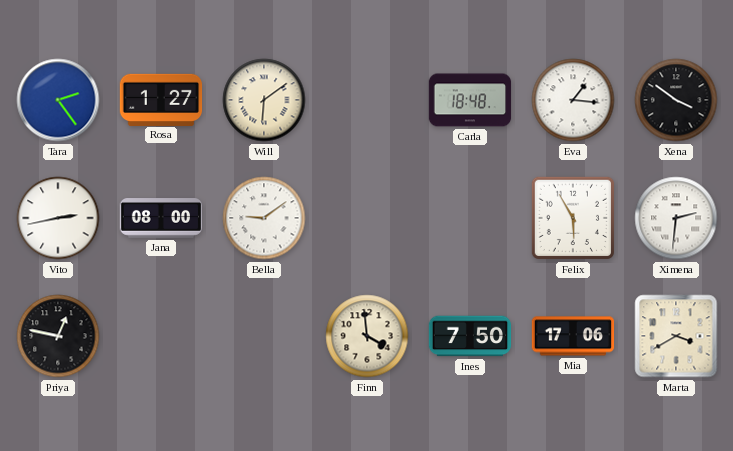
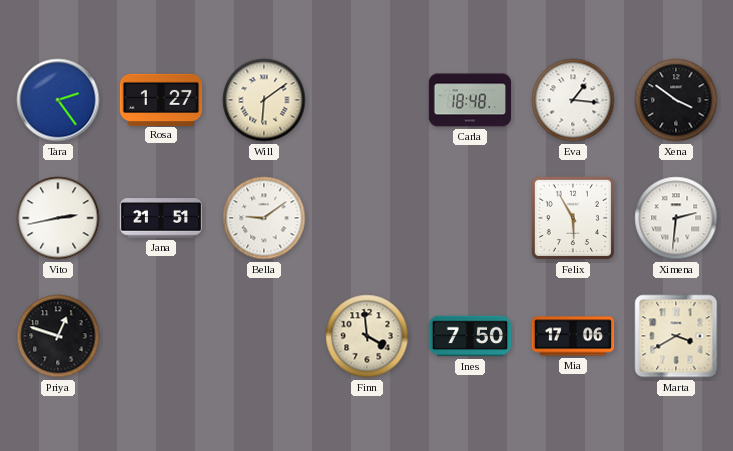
Jana: 08:00 -> 21:51
Priya: 12:47 -> 12:48
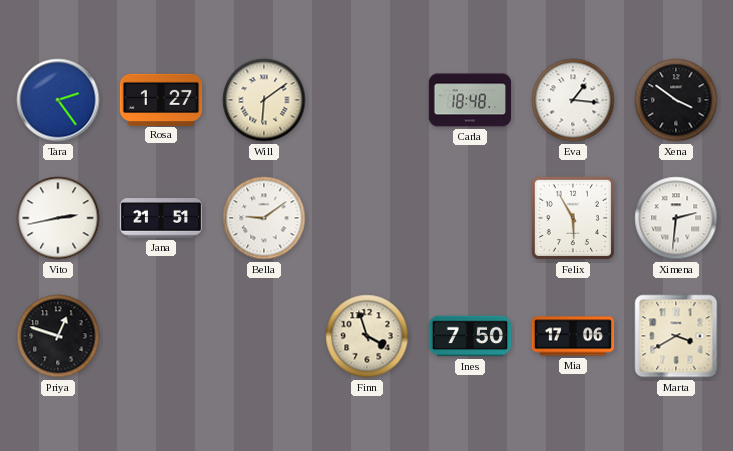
Finn: 3:59 -> 3:57
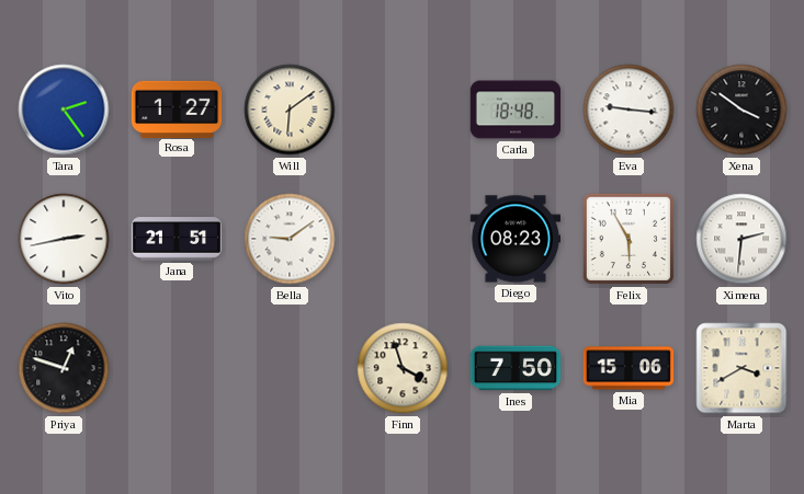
Eva: 1:16 -> 9:16
Diego: none -> 08:23
Mia: 17:06 -> 15:06
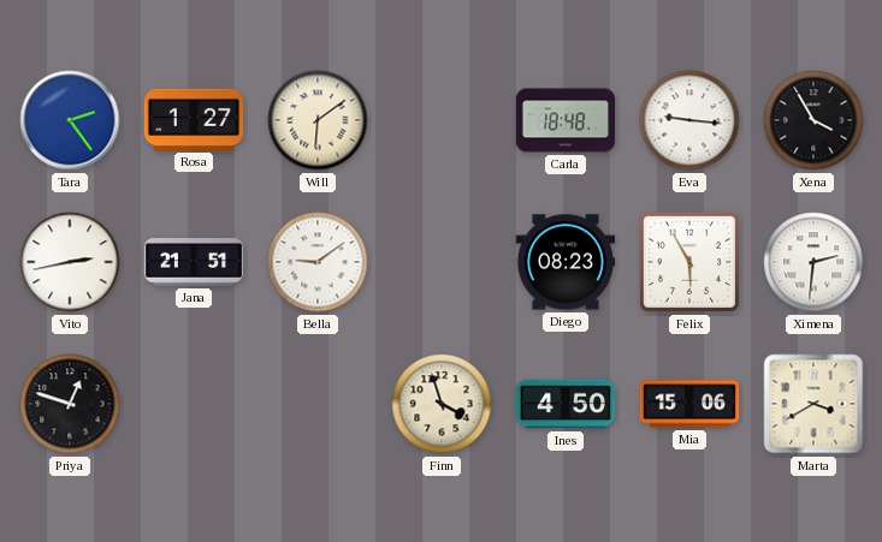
Xena: 3:51 -> 3:55
Ines: 7:50 -> 4:50
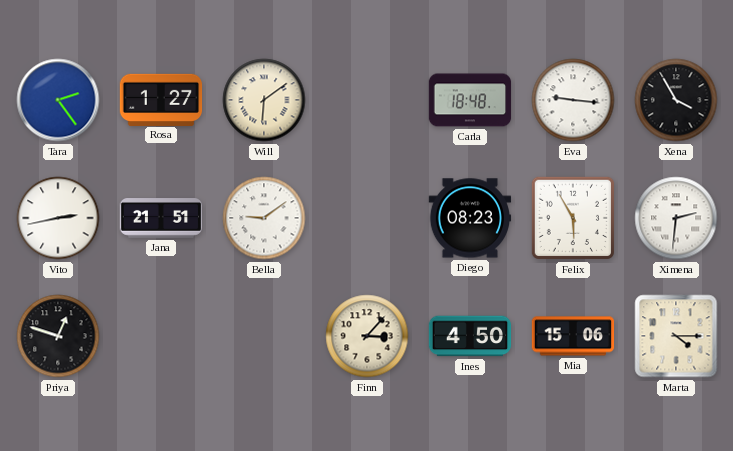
Finn: 3:57 -> 3:07
Marta: 3:40 -> 4:15
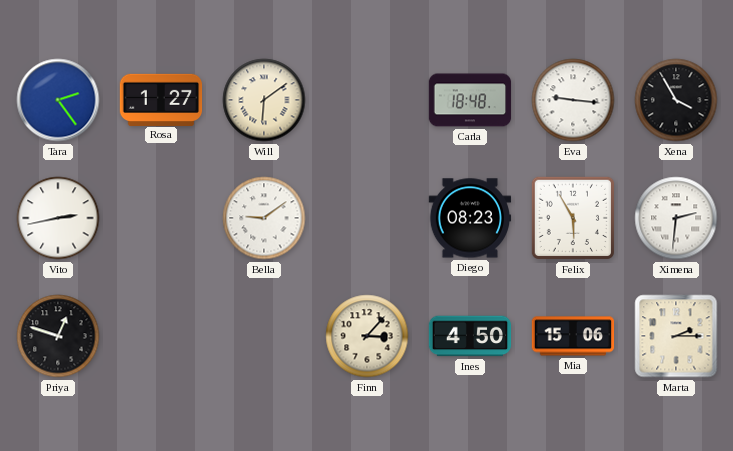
Jana: 21:51 -> none
Marta: 4:15 -> 2:15
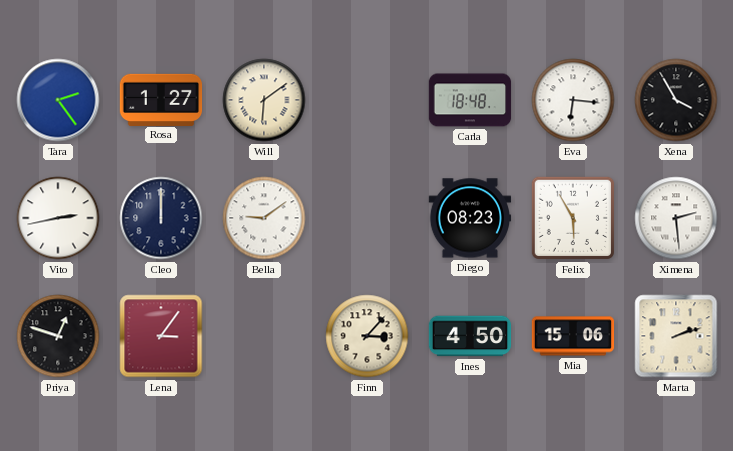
Eva: 9:16 -> 6:16
Cleo: none -> 12:00
Ximena: 2:31 -> 2:29
Lena: none -> 3:06
Marta: 2:15 -> 2:12
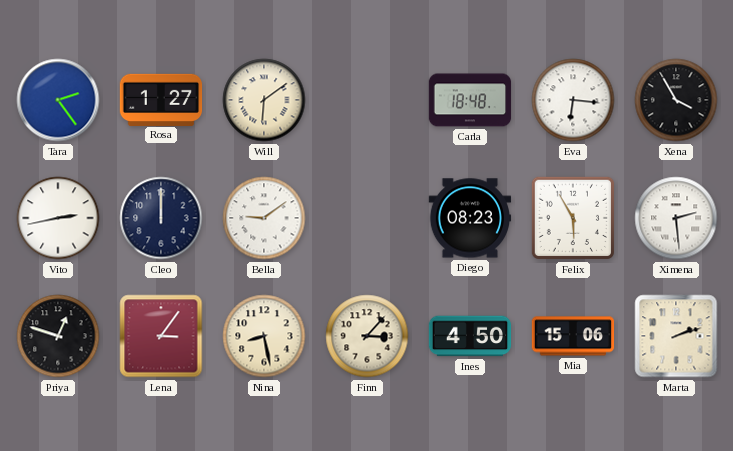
Nina: none -> 8:28
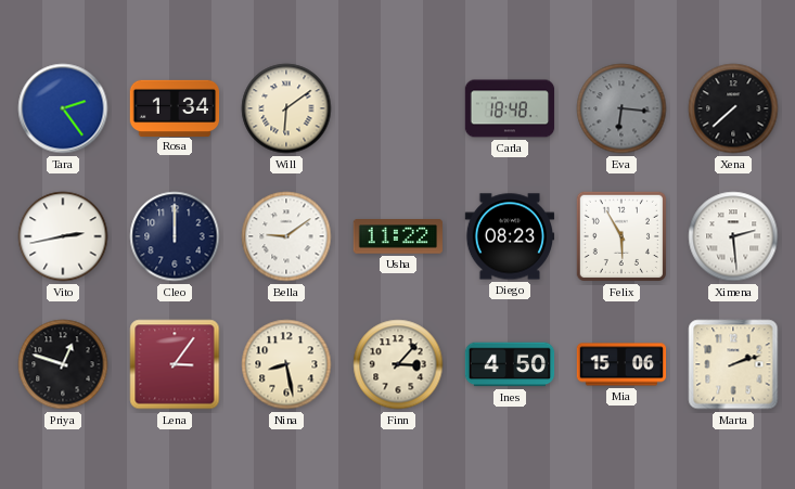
Rosa: 1:27 -> 1:34
Eva dial: white -> grey
Xena: 3:55 -> 7:38
Usha: none -> 11:22
